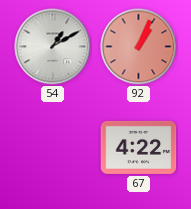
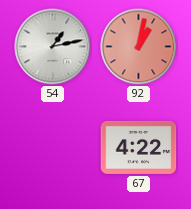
54: 1:10 -> 1:13
92: 1:04 -> 1:02
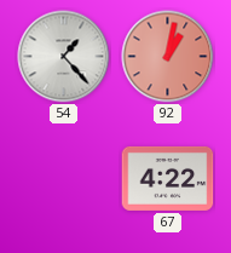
54: 1:13 -> 1:23
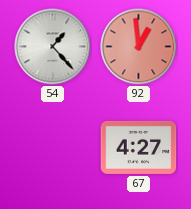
92: 1:02 -> 12:59
67: 4:22 -> 4:27
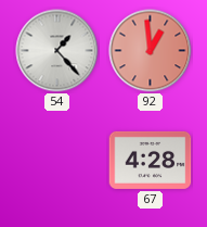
67: 4:27 -> 4:28
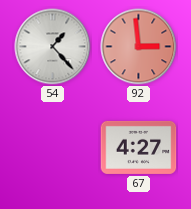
92: 12:59 -> 2:59
67: 4:28 -> 4:27
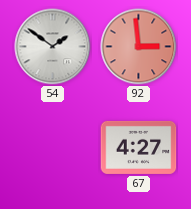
54: 1:23 -> 1:51
